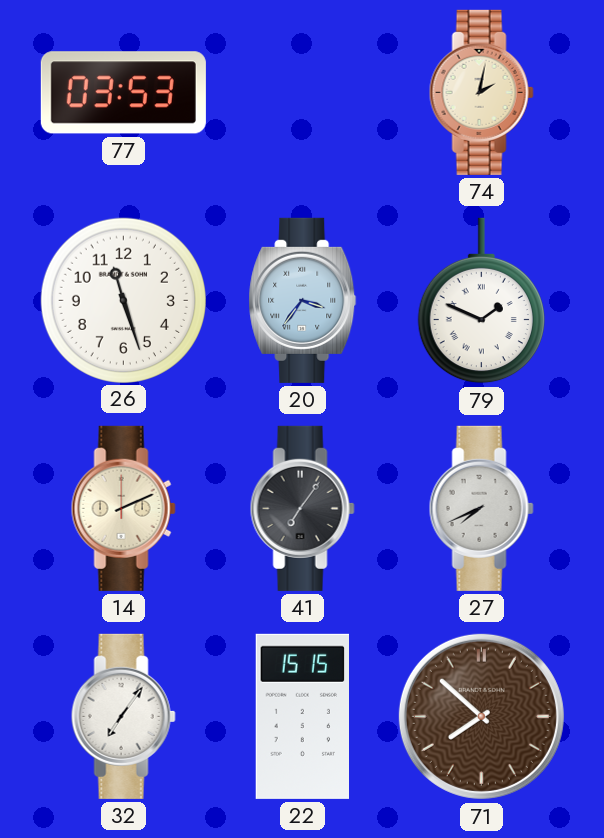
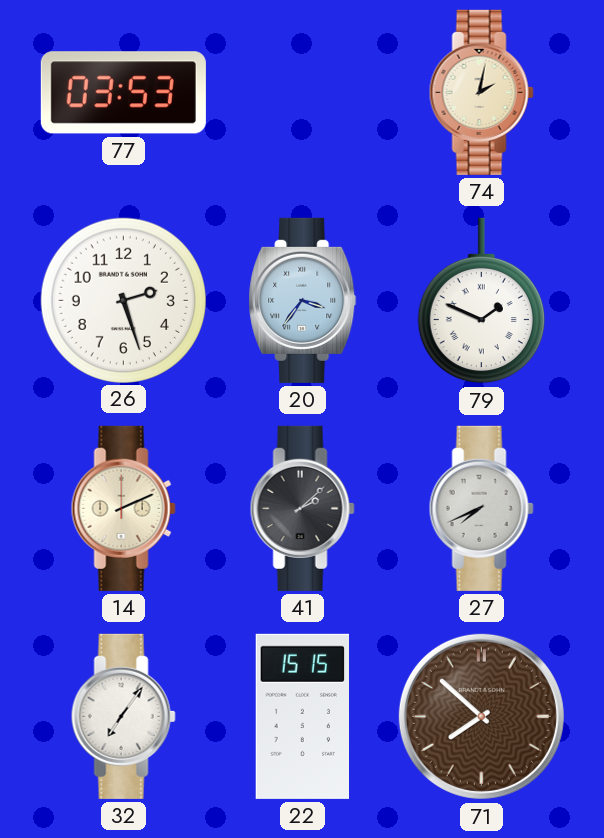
26: 11:27 -> 2:27
41: 7:06 -> 2:08
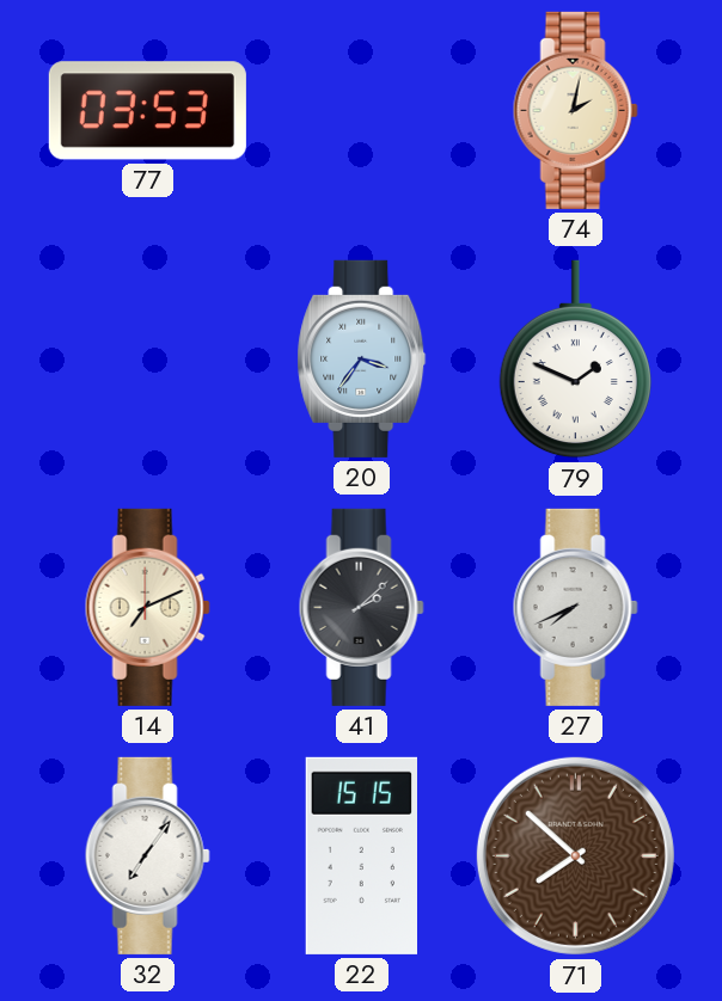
26: 2:27 -> none
14: 2:11 -> 7:11
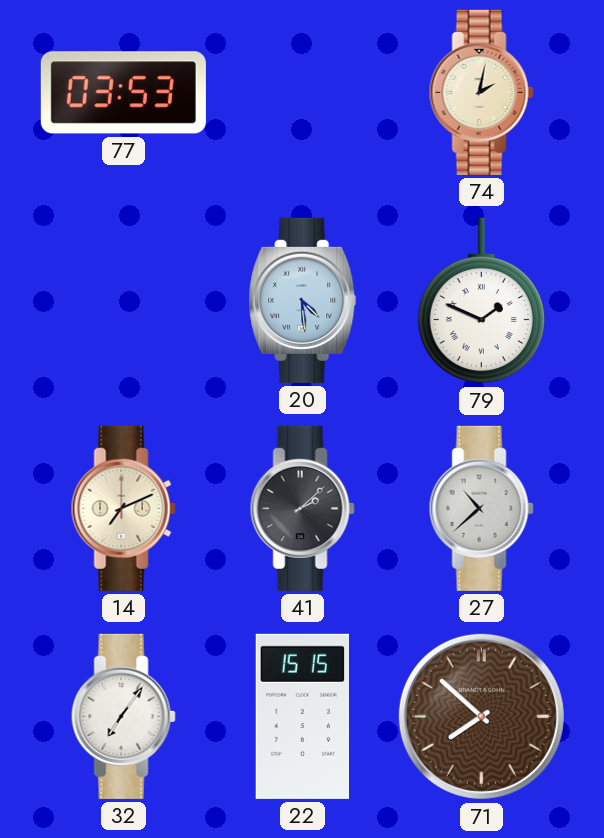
20: 3:36 -> 4:29
27: 7:41 -> 10:38
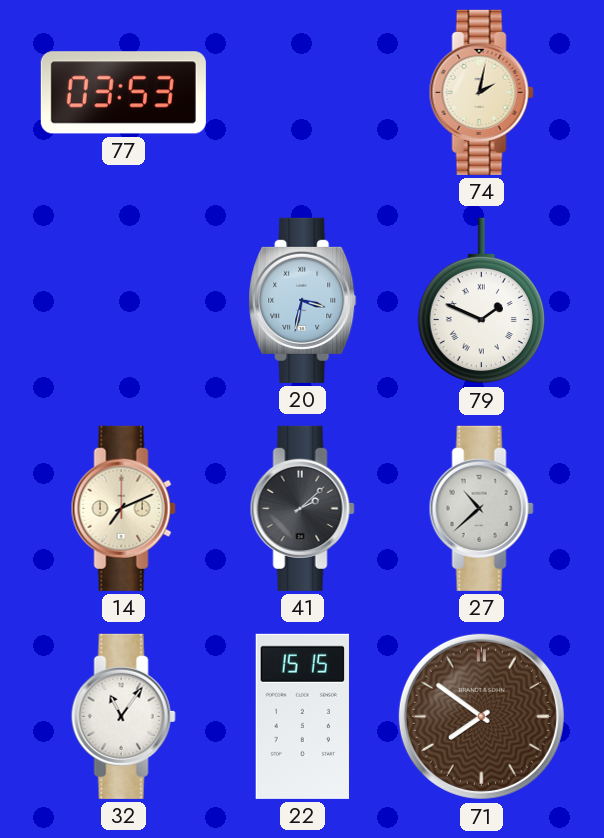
20: 4:29 -> 3:32
32: 7:06 -> 11:06
71: 7:52 -> 7:51
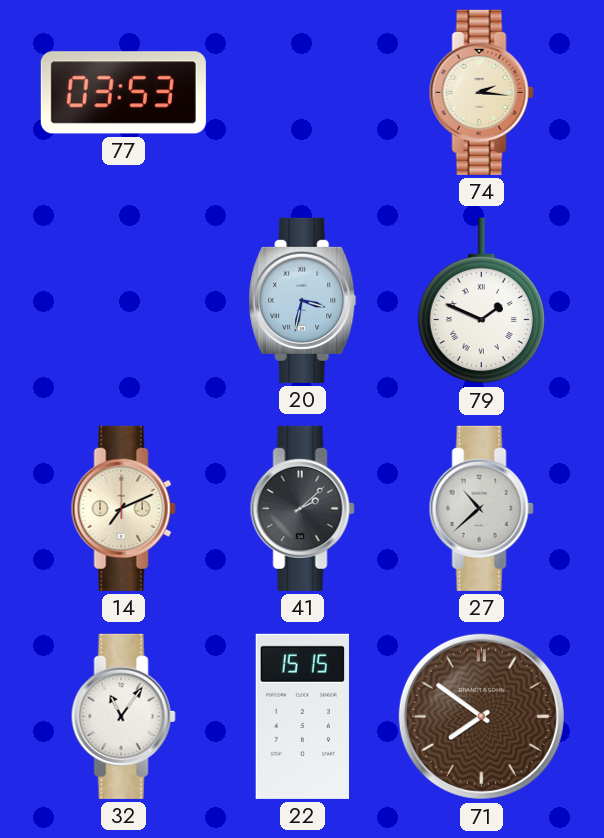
74: 2:02 -> 2:16
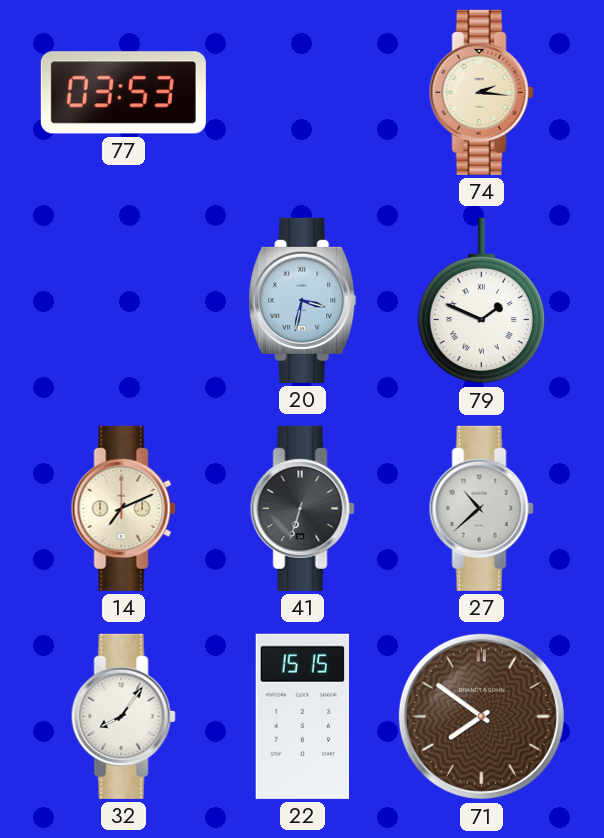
41: 2:08 -> 6:33
32: 11:06 -> 8:06
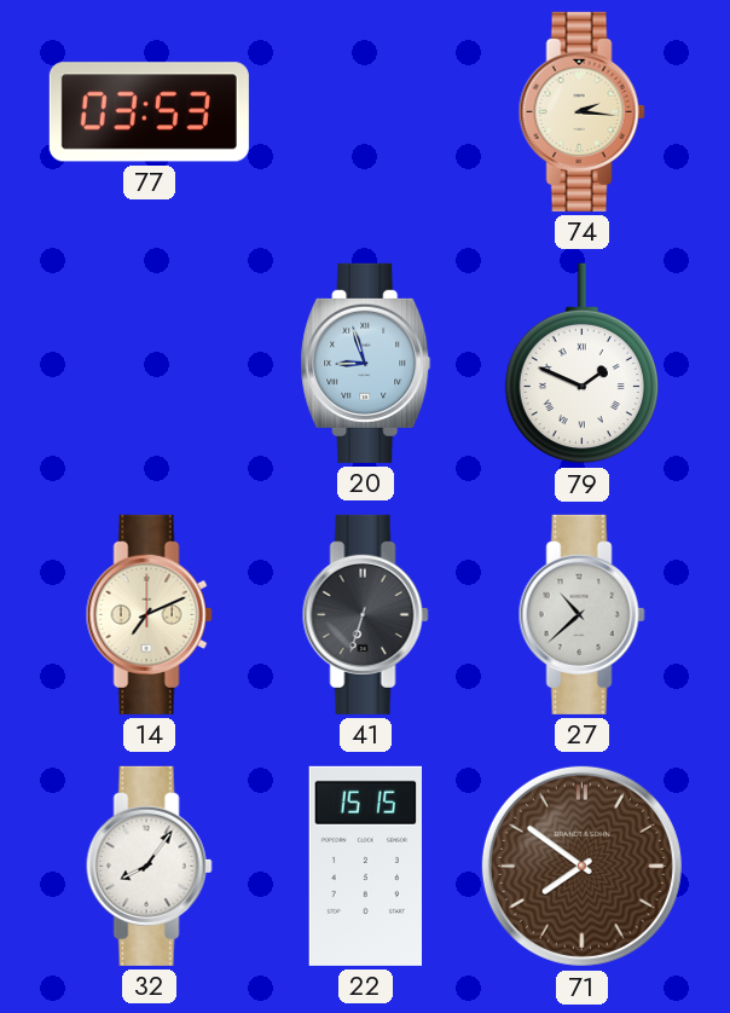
20: 3:32 -> 8:57
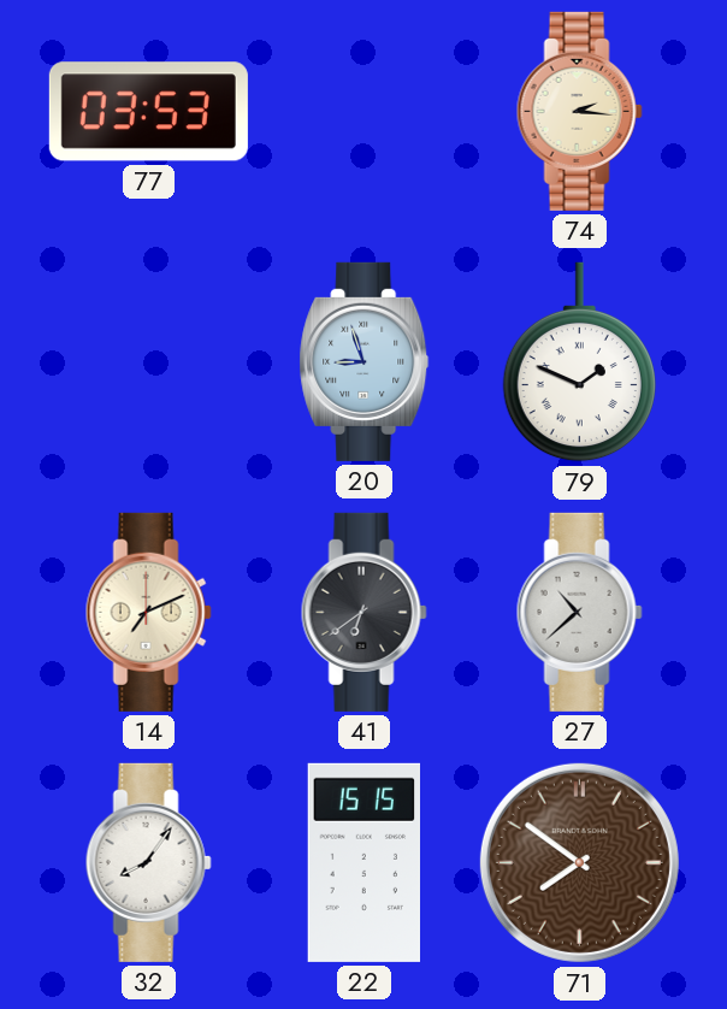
41: 6:33 -> 6:39
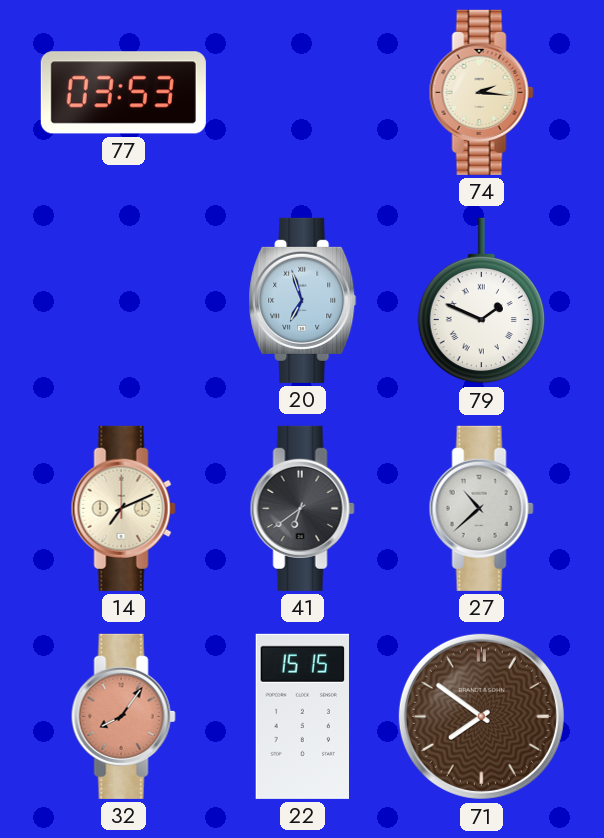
20: 8:57 -> 6:57
32 dial: white -> salmon
